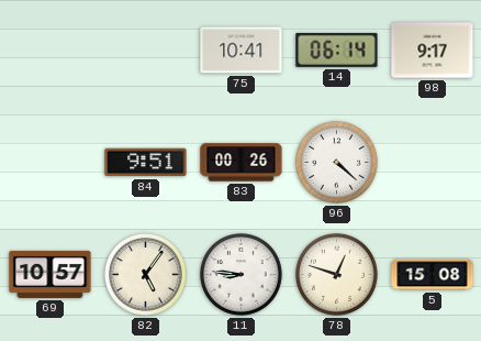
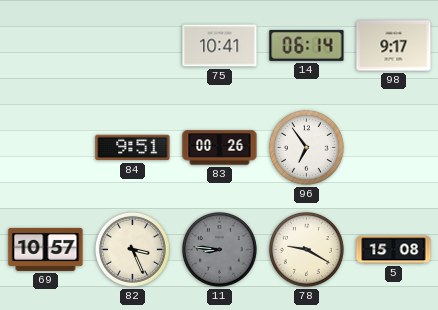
96: 4:22 -> 6:54
82: 5:06 -> 3:26
11 dial: white -> grey
78: 12:48 -> 9:20
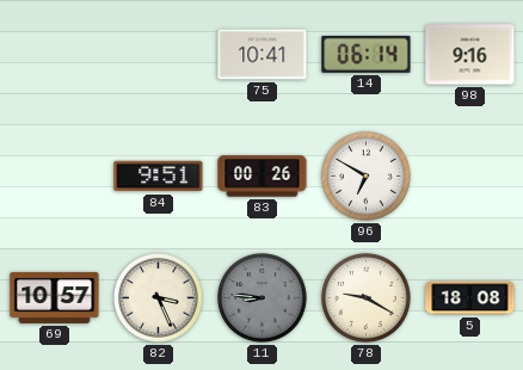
98: 9:17 -> 9:16
96: 6:54 -> 6:50
5: 15:08 -> 18:08
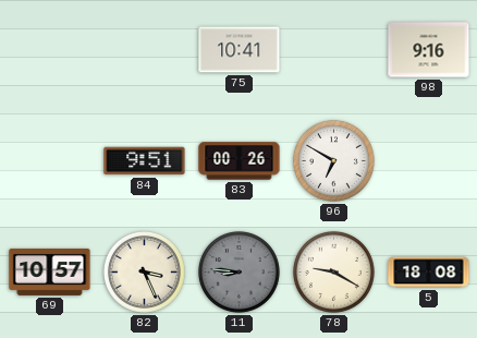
14: 06:14 -> none
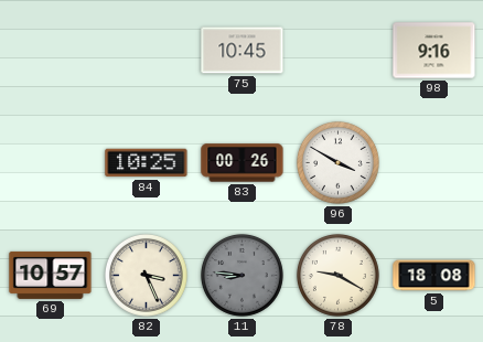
75: 10:41 -> 10:45
84: 9:51 -> 10:25
96: 6:50 -> 3:50
